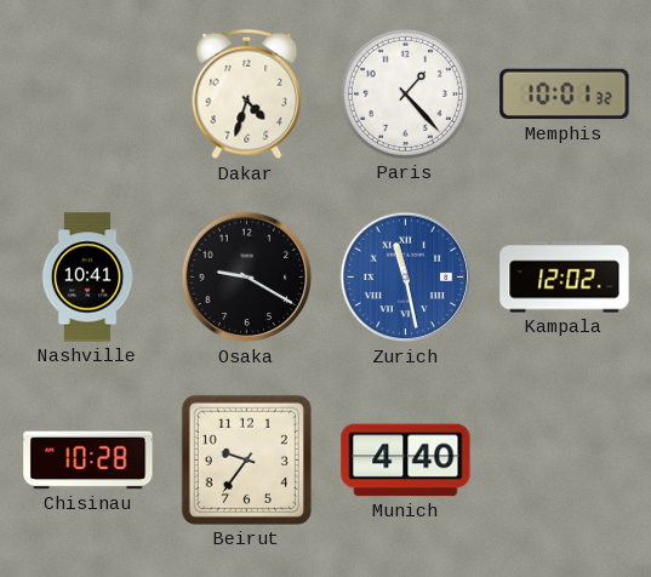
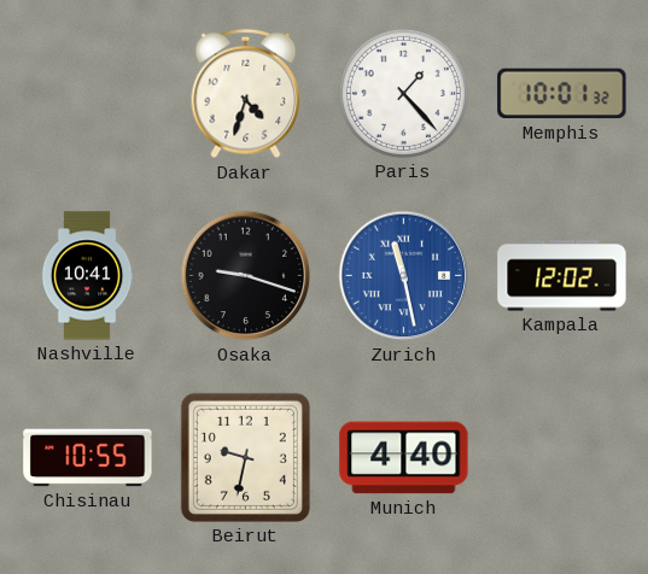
Osaka: 9:20 -> 9:18
Chisinau: 10:28 -> 10:55
Beirut: 9:36 -> 9:32
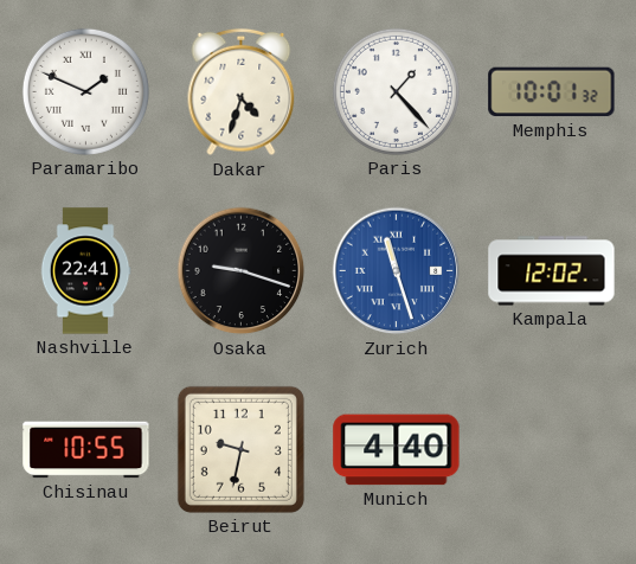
Paramaribo: none -> 1:49
Nashville: 10:41 -> 22:41
Zurich: 11:28 -> 11:27
